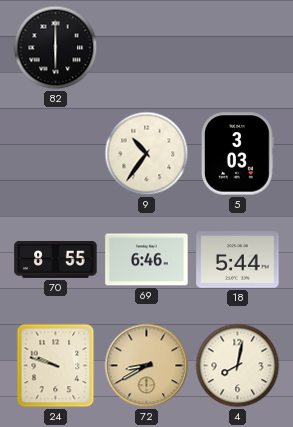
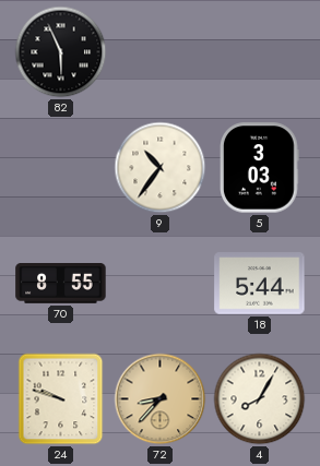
82: 6:00 -> 5:56
69: 6:46 -> none
72: 8:40 -> 8:37
4: 8:02 -> 8:05
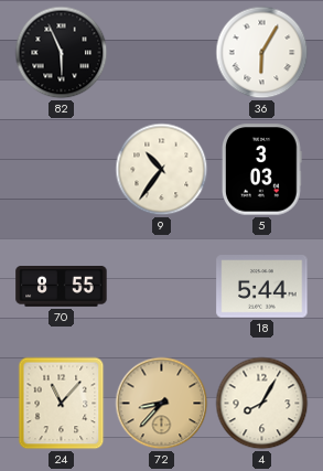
36: none -> 6:05
24: 9:48 -> 11:07
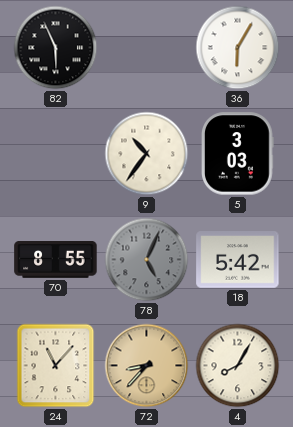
78: none -> 5:04
18: 5:44 -> 5:42
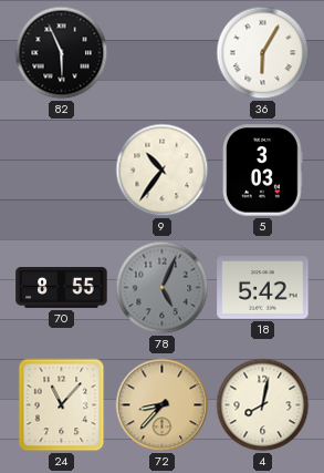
4: 8:05 -> 8:02
